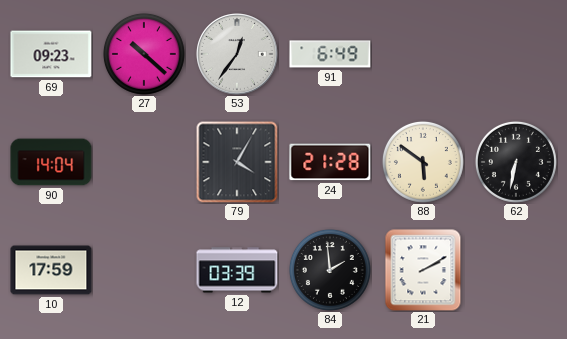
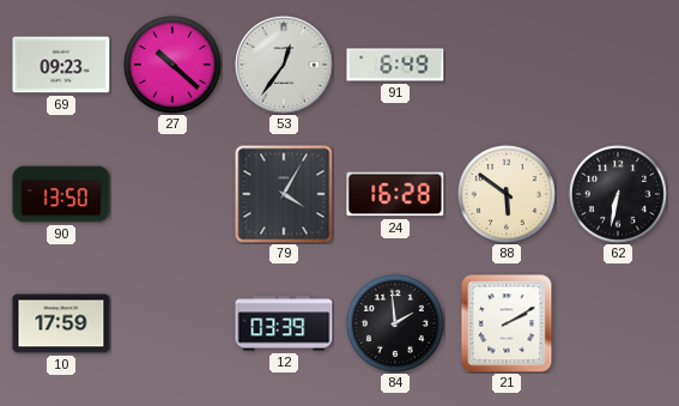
90: 14:04 -> 13:50
24: 21:28 -> 16:28
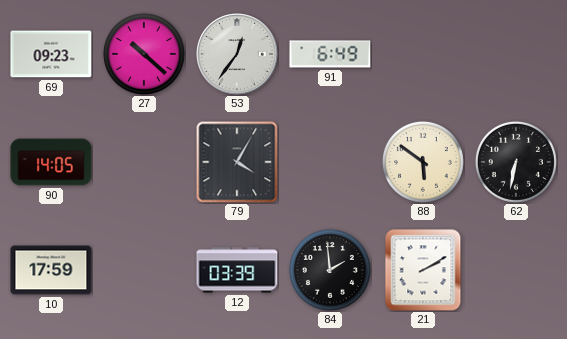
90: 13:50 -> 14:05
24: 16:28 -> none
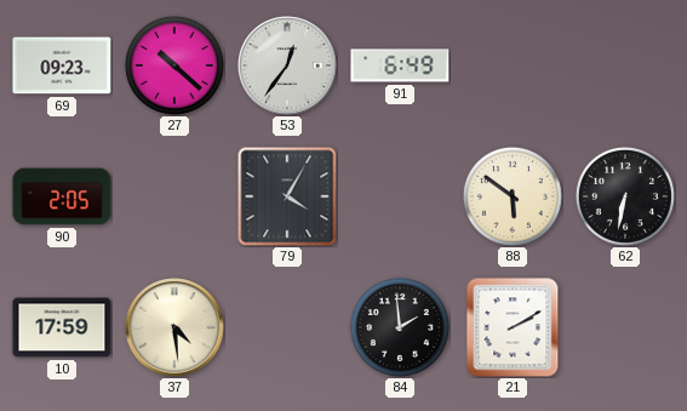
90: 14:05 -> 2:05
37: none -> 4:29
12: 03:39 -> none
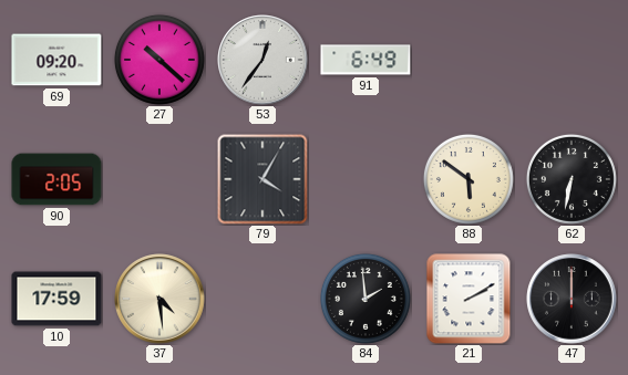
69: 09:23 -> 09:20
47: none -> 12:00
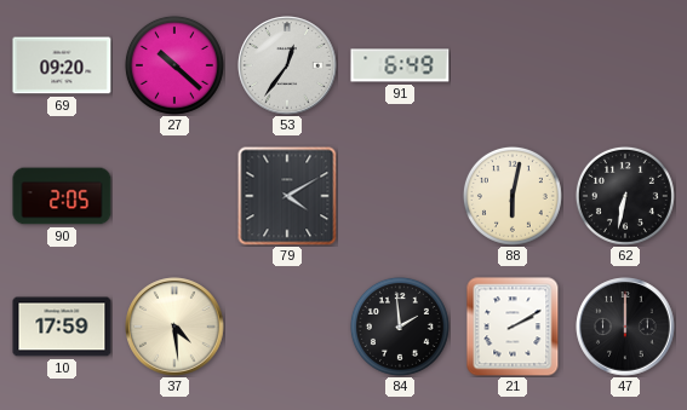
79: 4:05 -> 4:10
88: 5:51 -> 6:02
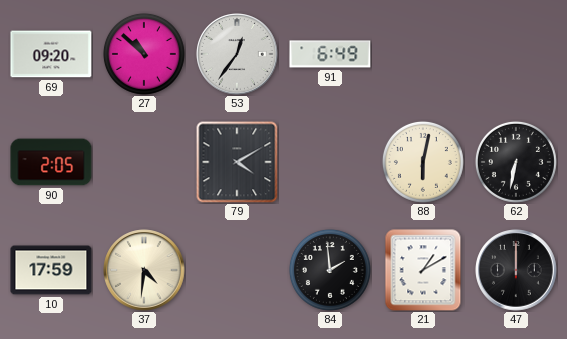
27: 10:22 -> 10:52
37: 4:29 -> 4:31
21: 2:10 -> 1:10
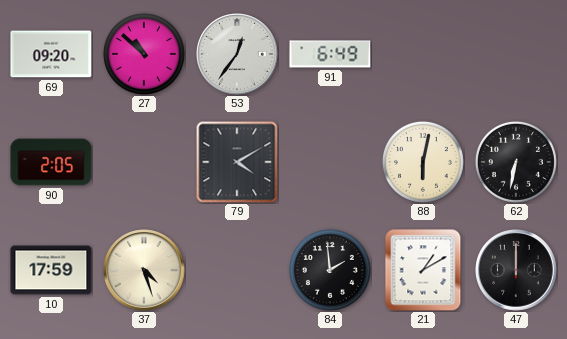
37: 4:31 -> 4:27
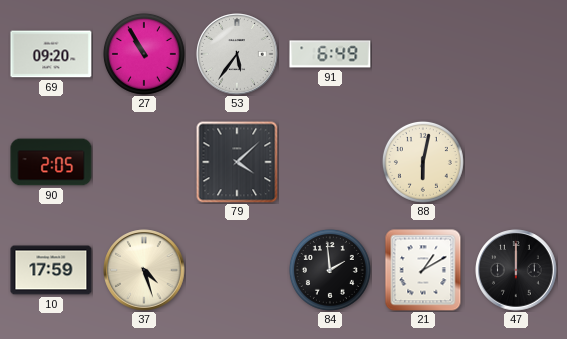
27: 10:52 -> 10:55
53: 12:36 -> 5:36
79: 4:10 -> 4:08
62: 6:32 -> none
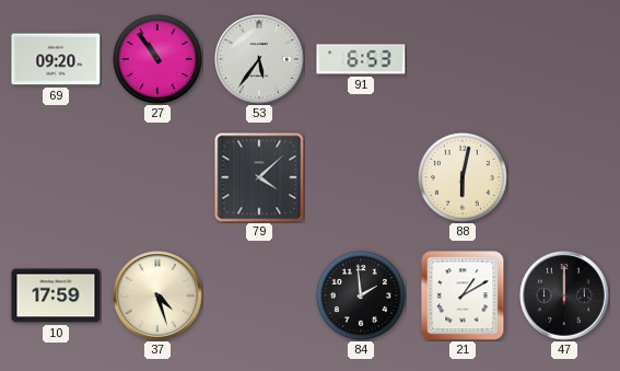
27: 10:55 -> 10:54
91: 6:49 -> 6:53
90: 2:05 -> none
